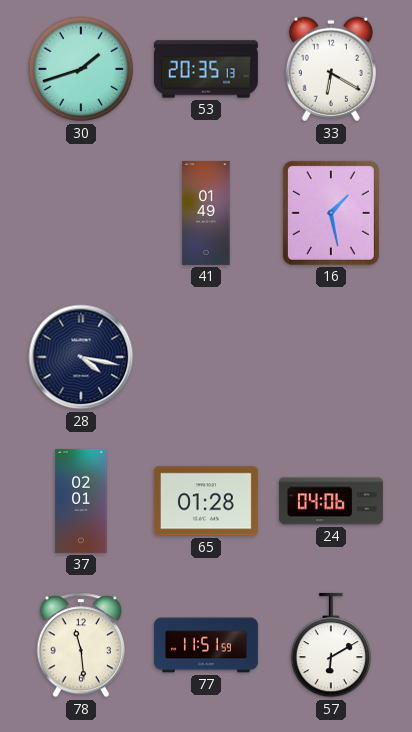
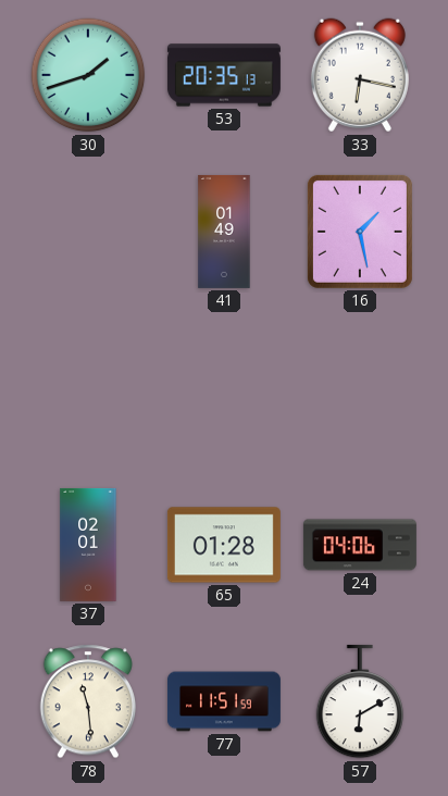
33: 6:20 -> 6:17
28: 4:17 -> none
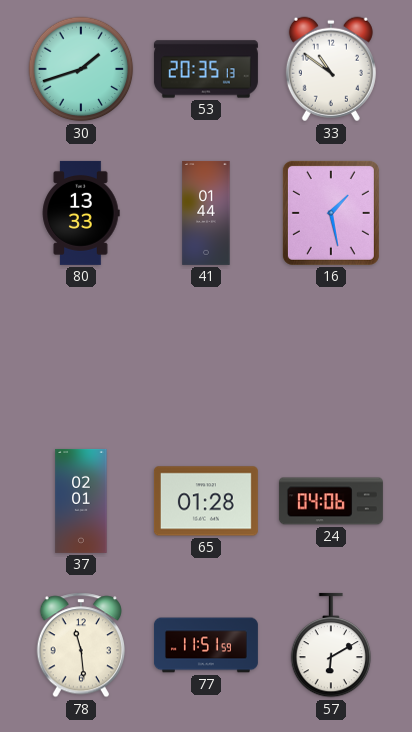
33: 6:17 -> 10:51
80: none -> 13:33
41: 01:49 -> 01:44
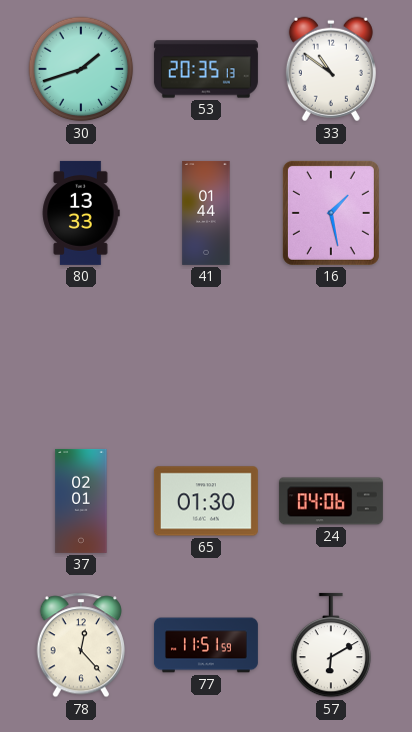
65: 01:28 -> 01:30
78: 11:29 -> 12:23
